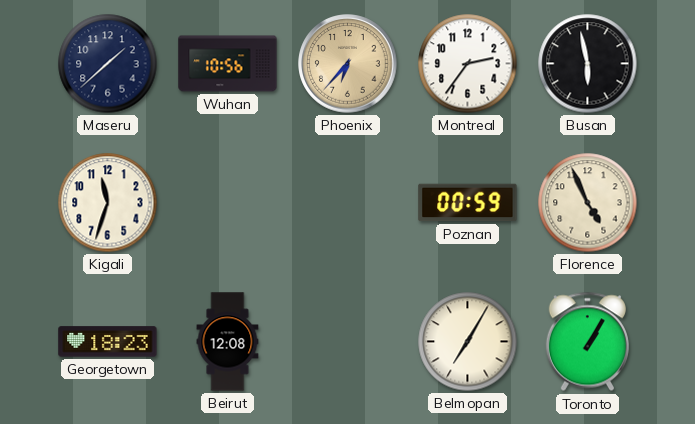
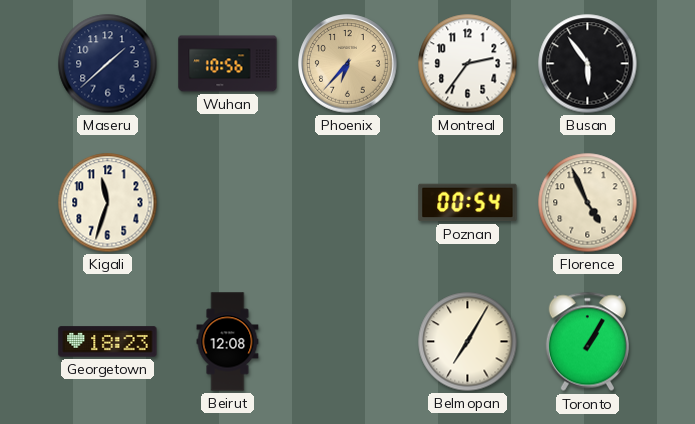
Busan: 5:58 -> 5:54
Poznan: 00:59 -> 00:54
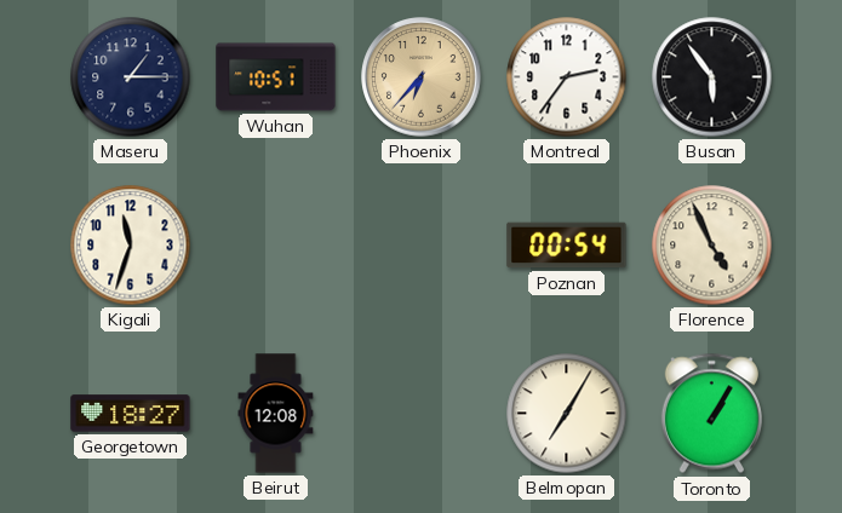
Maseru: 1:38 -> 1:15
Wuhan: 10:56 -> 10:51
Georgetown: 18:23 -> 18:27
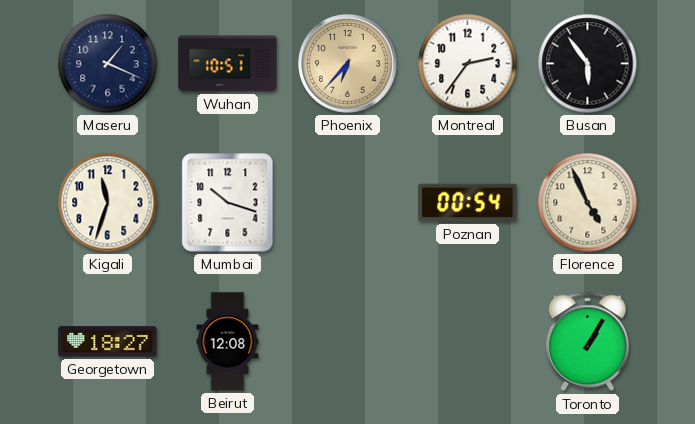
Maseru: 1:15 -> 1:19
Mumbai: none -> 10:18
Belmopan: 7:05 -> none
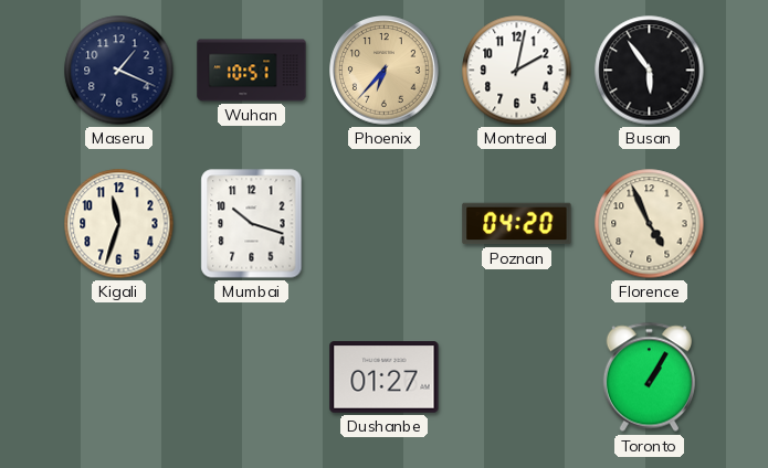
Montreal: 2:36 -> 2:02
Poznan: 00:54 -> 04:20
Georgetown: 18:27 -> none
Beirut: 12:08 -> none
Dushanbe: none -> 01:27
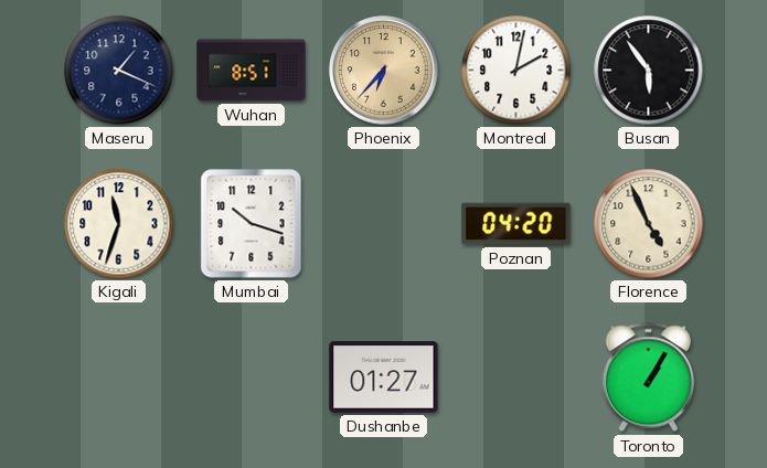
Wuhan: 10:51 -> 8:51
